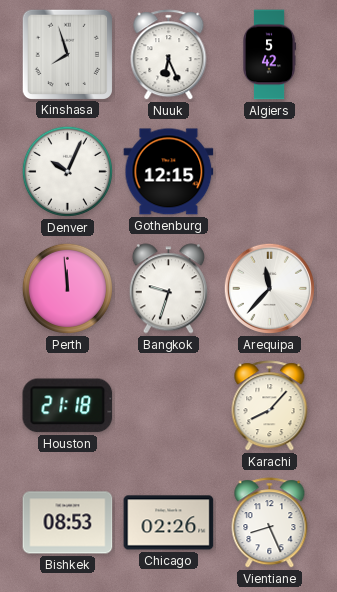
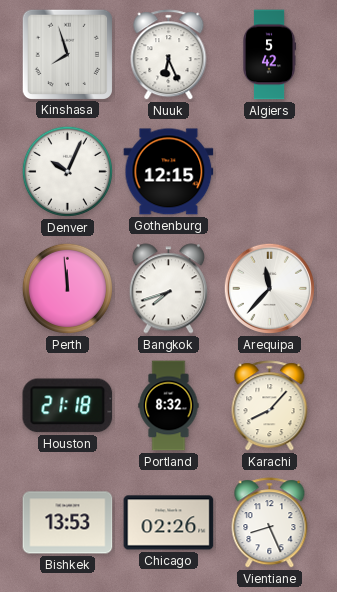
Bangkok: 9:33 -> 7:42
Portland: none -> 8:32
Bishkek: 08:53 -> 13:53
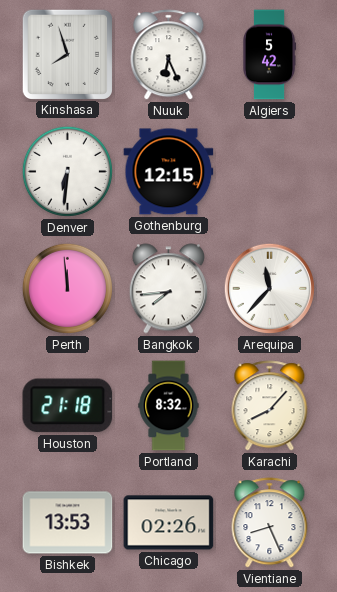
Denver: 10:04 -> 6:31
Bangkok: 7:42 -> 7:44
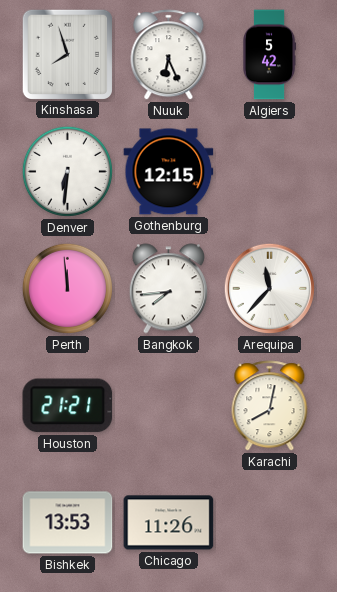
Houston: 21:18 -> 21:21
Portland: 8:32 -> none
Karachi: 8:07 -> 8:02
Chicago: 02:26 -> 11:26
Vientiane: 8:26 -> none
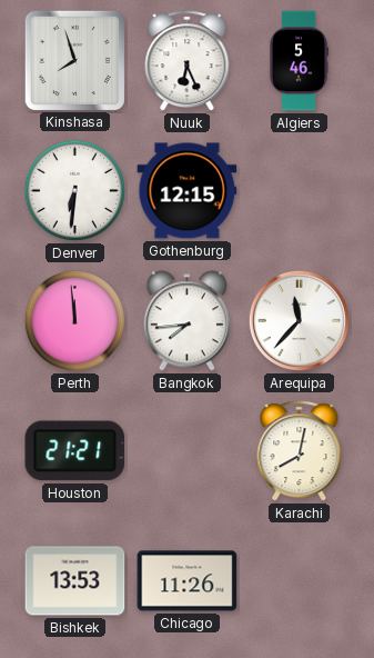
Algiers: 5:42 -> 5:46
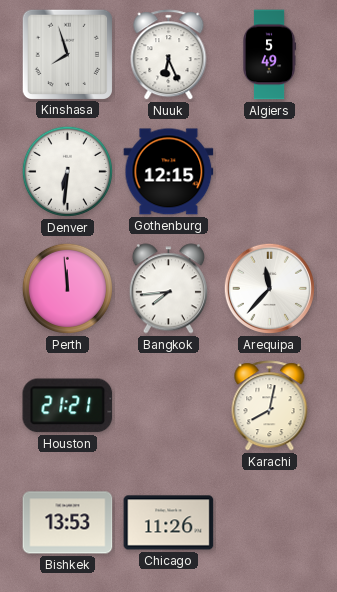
Algiers: 5:46 -> 5:49
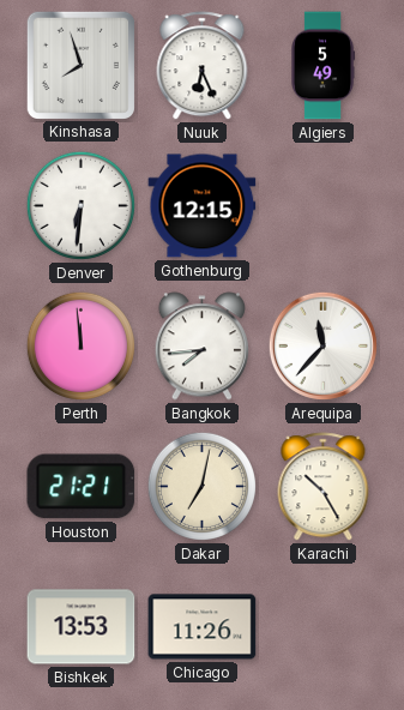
Dakar: none -> 7:02
Karachi: 8:02 -> 10:25
